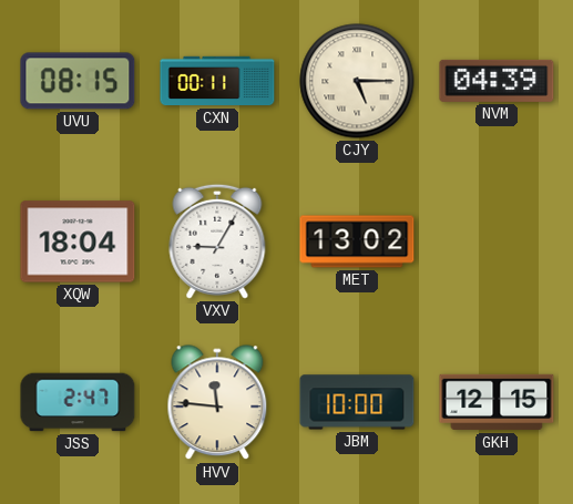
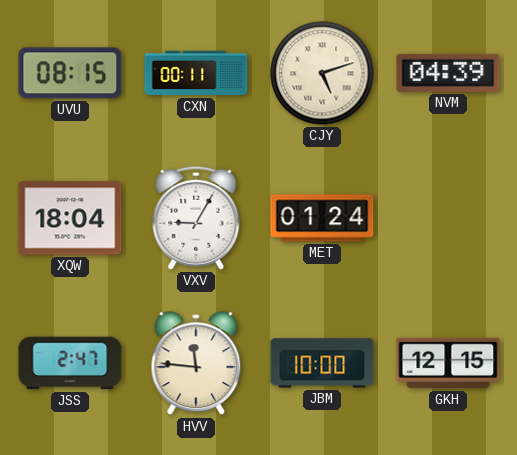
CJY: 5:15 -> 5:12
MET: 13:02 -> 01:24
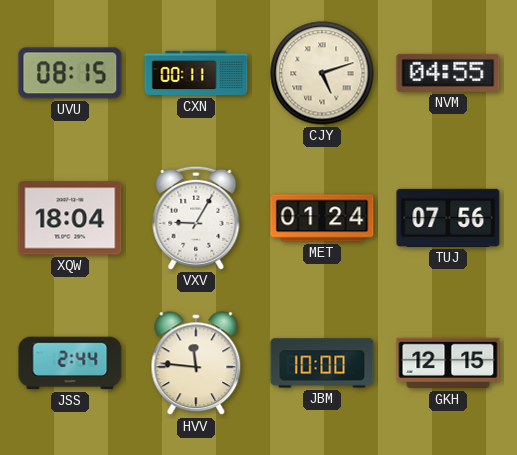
NVM: 04:39 -> 04:55
TUJ: none -> 07:56
JSS: 2:47 -> 2:44
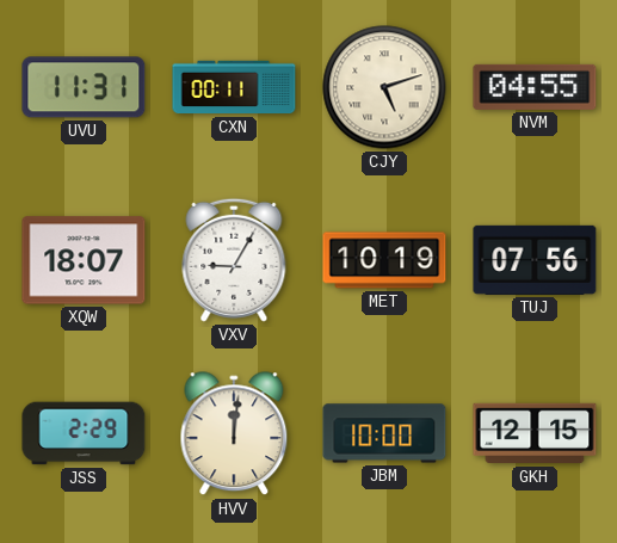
UVU: 08:15 -> 11:31
XQW: 18:04 -> 18:07
MET: 01:24 -> 10:19
JSS: 2:44 -> 2:29
HVV: 11:46 -> 12:01
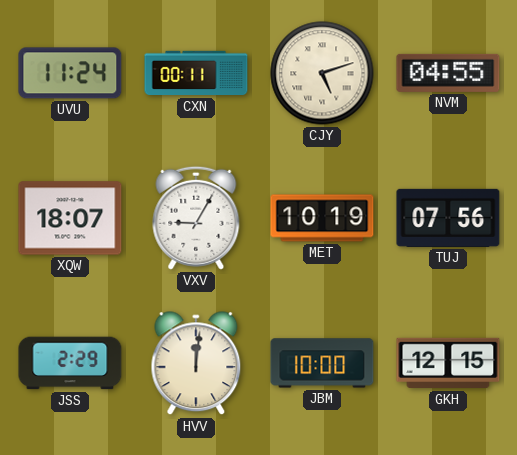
UVU: 11:31 -> 11:24
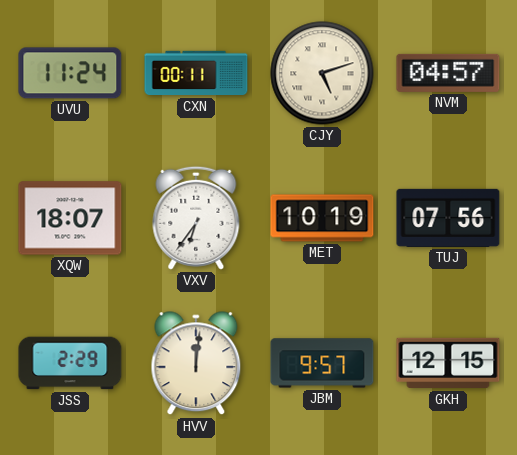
NVM: 04:55 -> 04:57
VXV: 9:05 -> 6:36
JBM: 10:00 -> 9:57
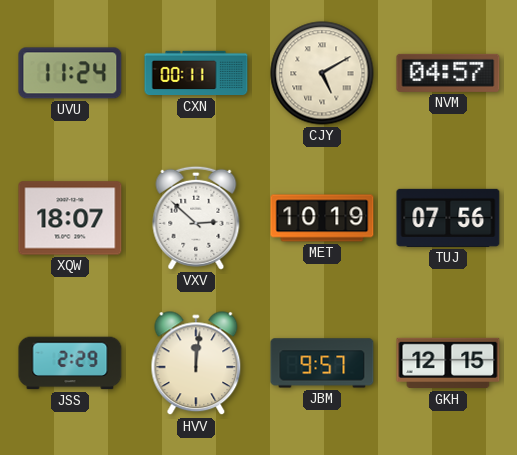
CJY: 5:12 -> 5:10
VXV: 6:36 -> 2:52
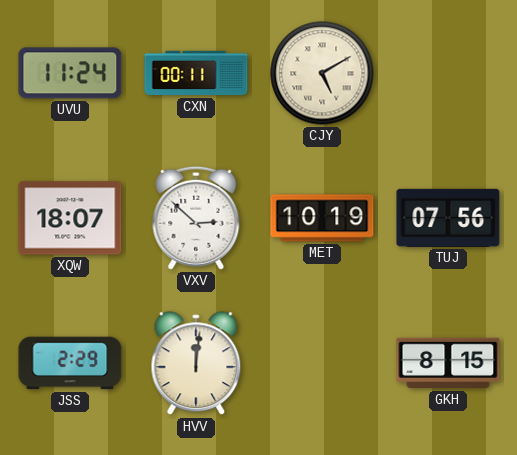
NVM: 04:57 -> none
JBM: 9:57 -> none
GKH: 12:15 -> 8:15
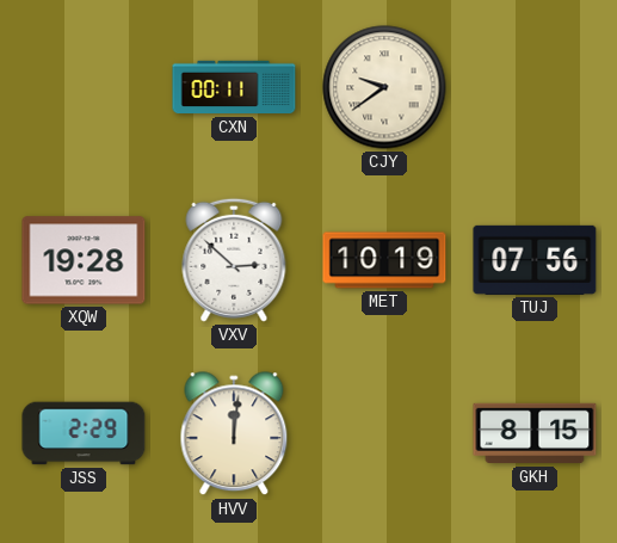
UVU: 11:24 -> none
CJY: 5:10 -> 9:39
XQW: 18:07 -> 19:28
